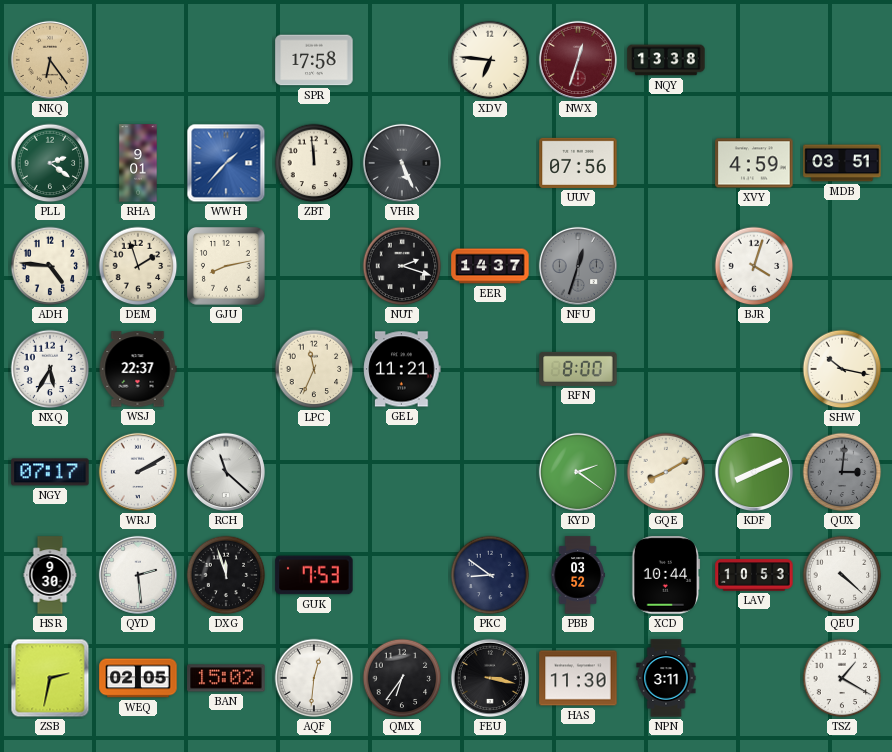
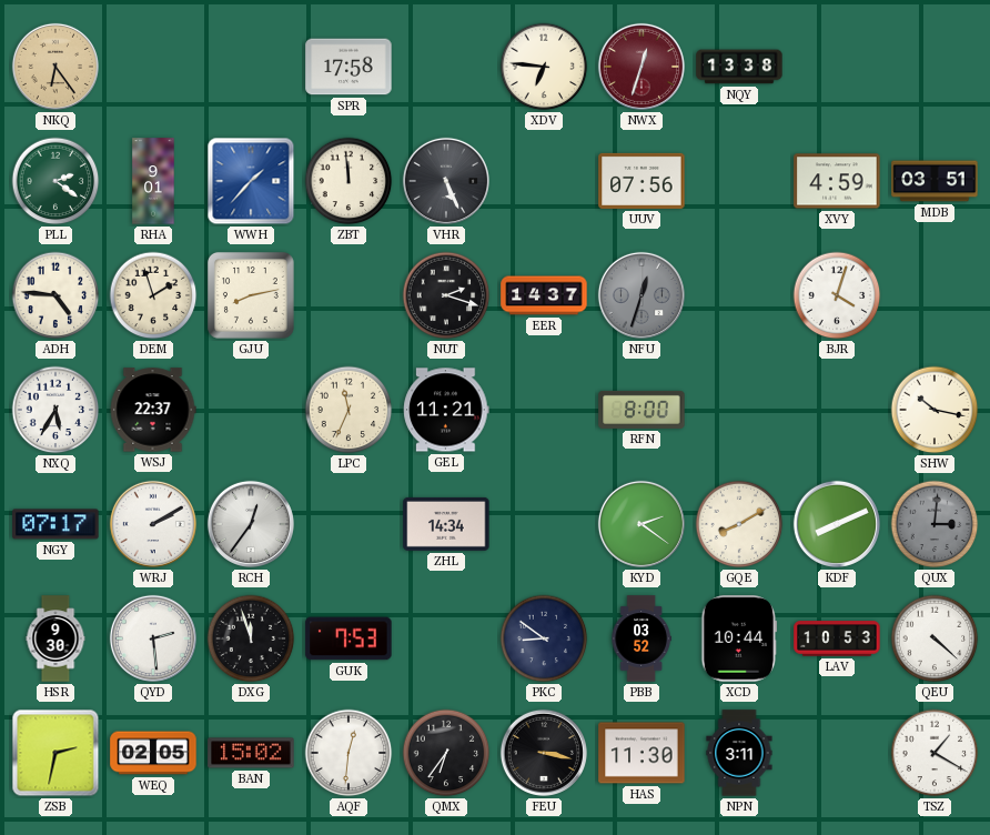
RCH: 11:22 -> 12:36
ZHL: none -> 14:34
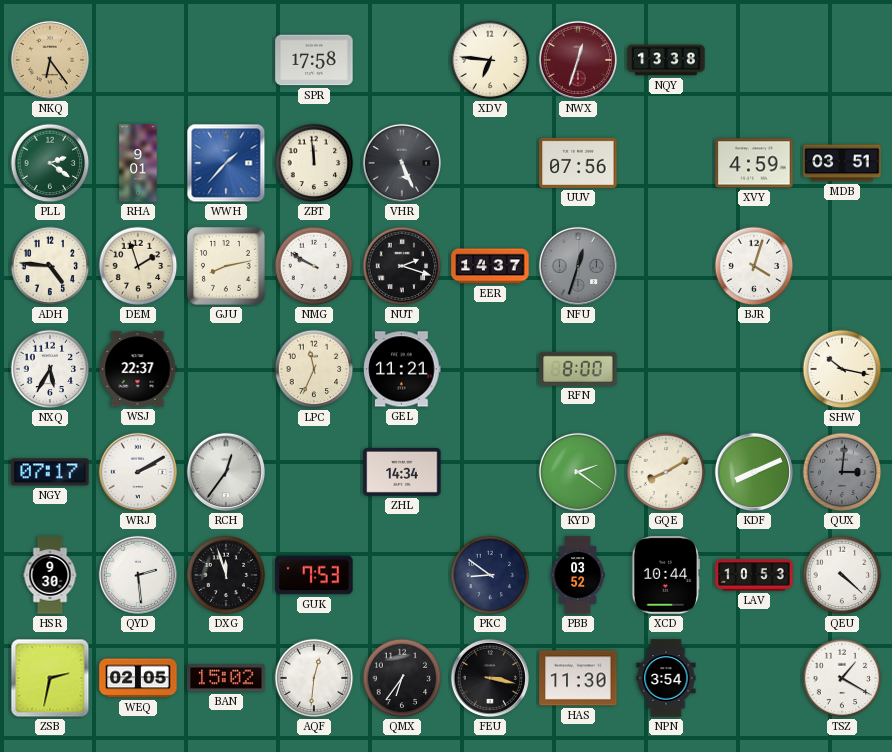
NMG: none -> 9:50
NPN: 3:11 -> 3:54
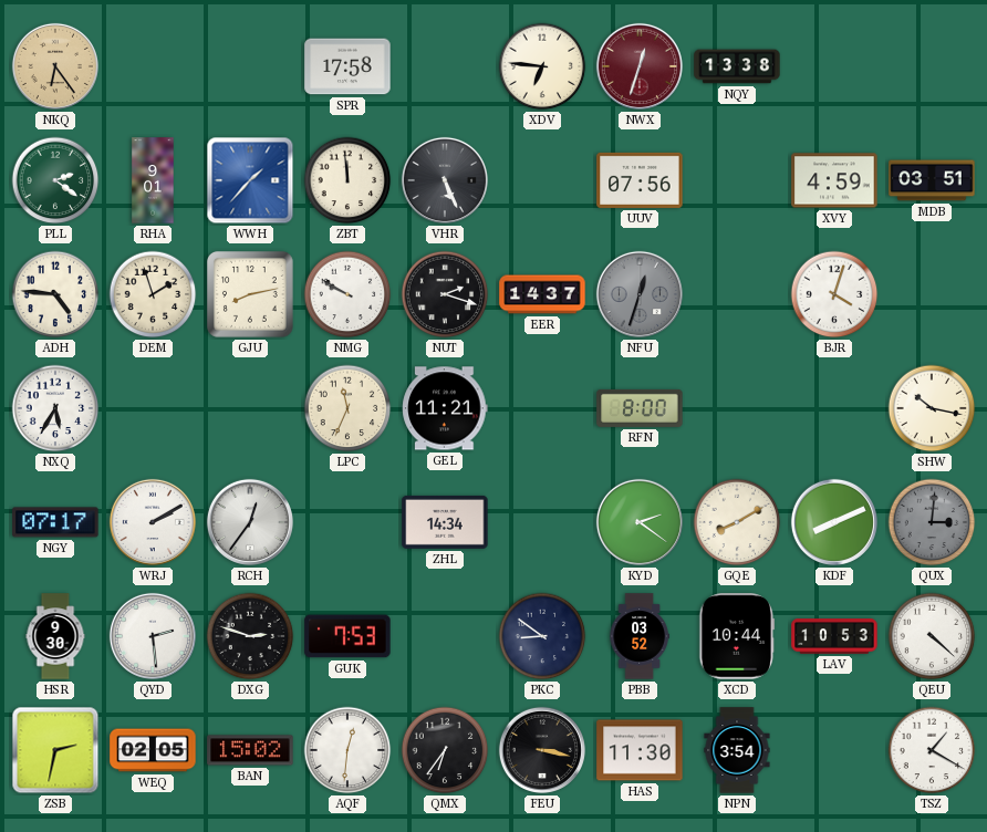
WSJ: 22:37 -> none
DXG: 11:57 -> 2:48
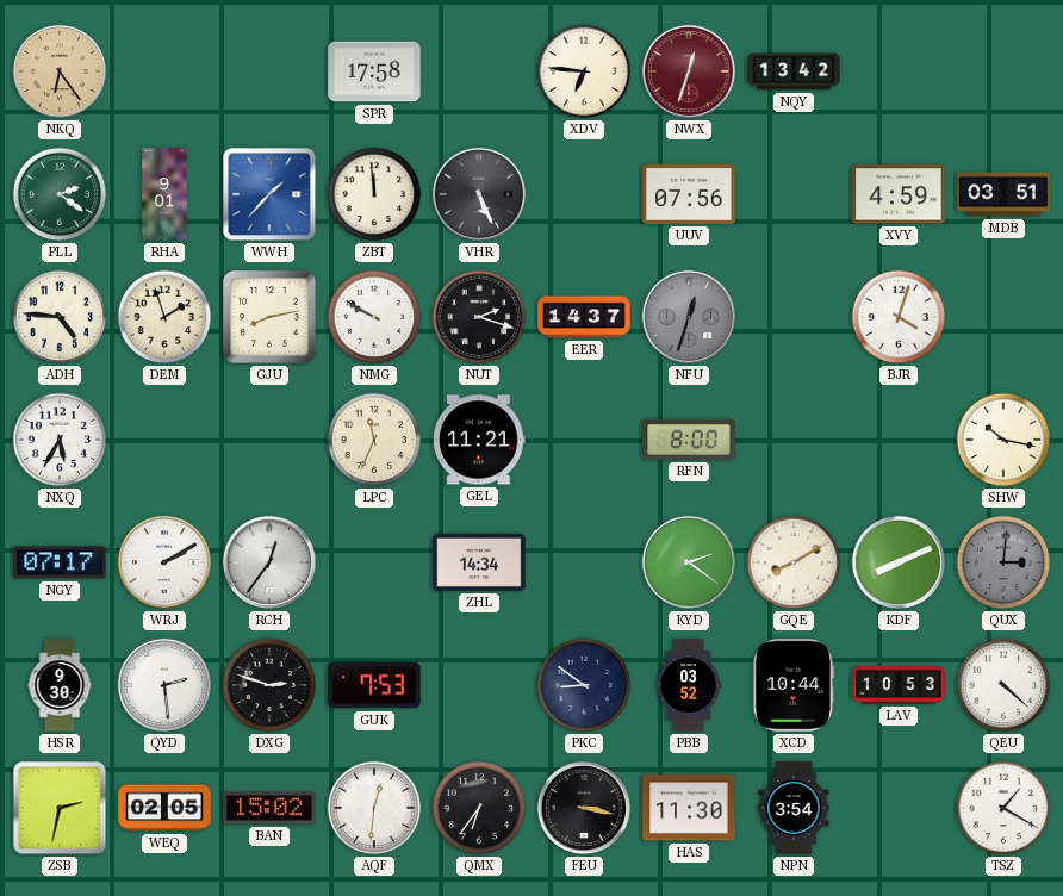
NQY: 13:38 -> 13:42
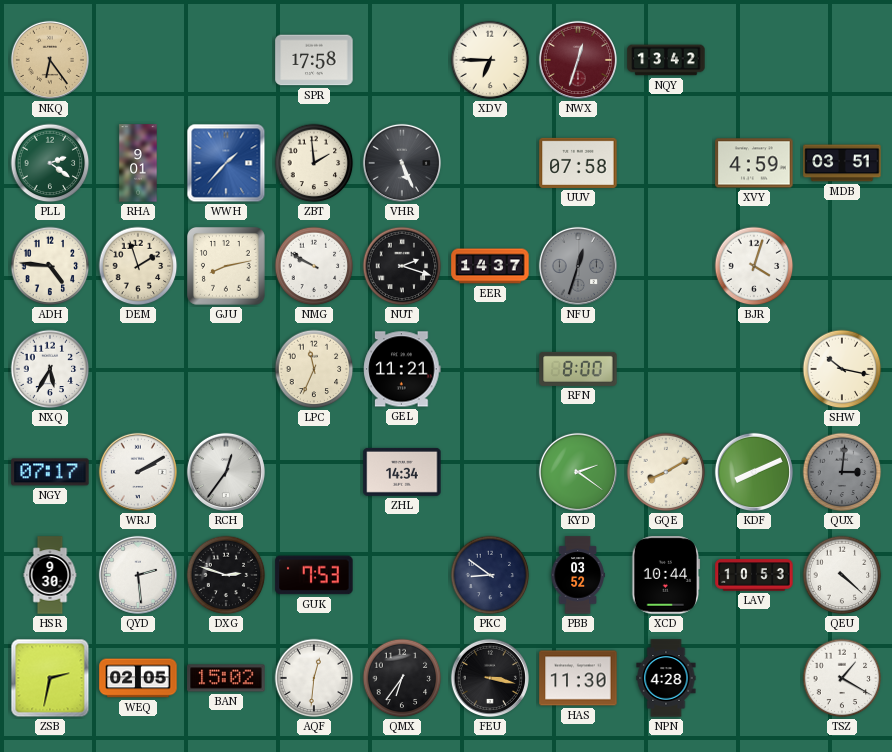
XDV: 6:46 -> 6:45
ZBT: 11:59 -> 1:59
UUV: 07:56 -> 07:58
NPN: 3:54 -> 4:28
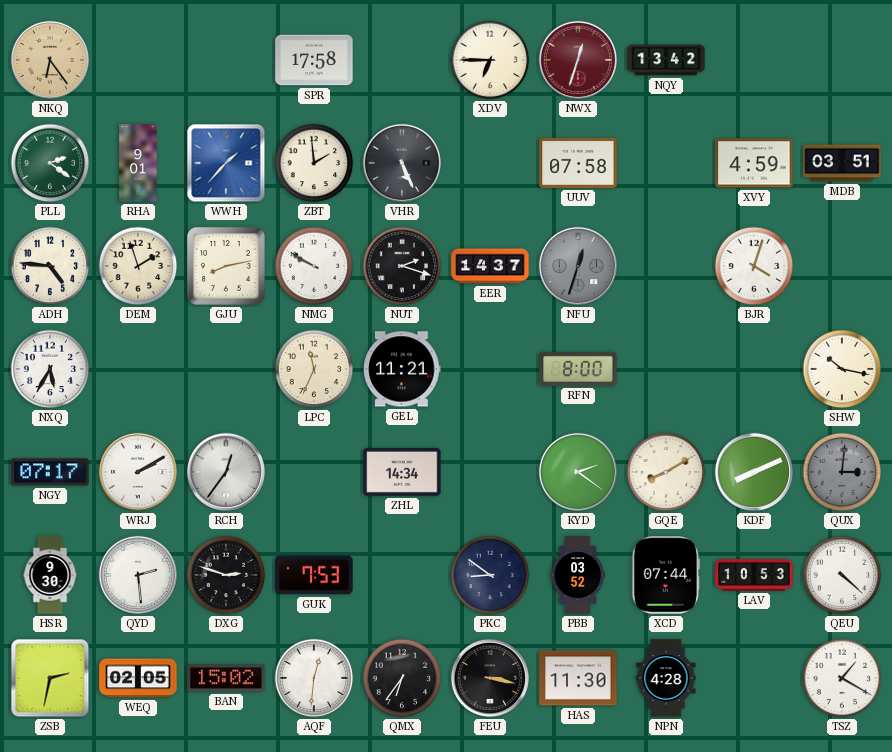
XCD: 10:44 -> 07:44
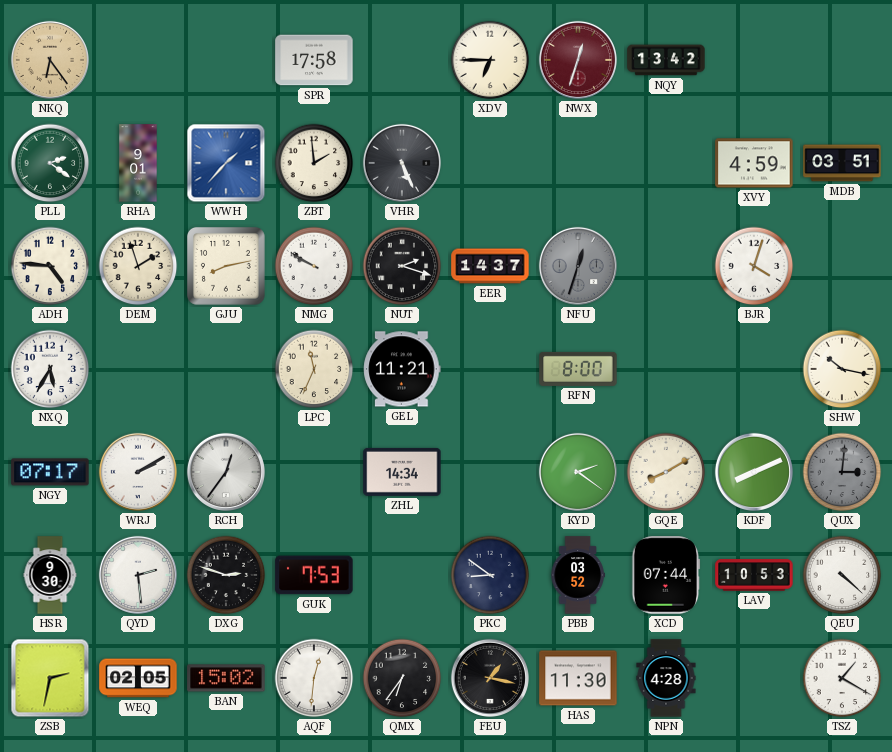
UUV: 07:58 -> none
FEU: 3:17 -> 1:17
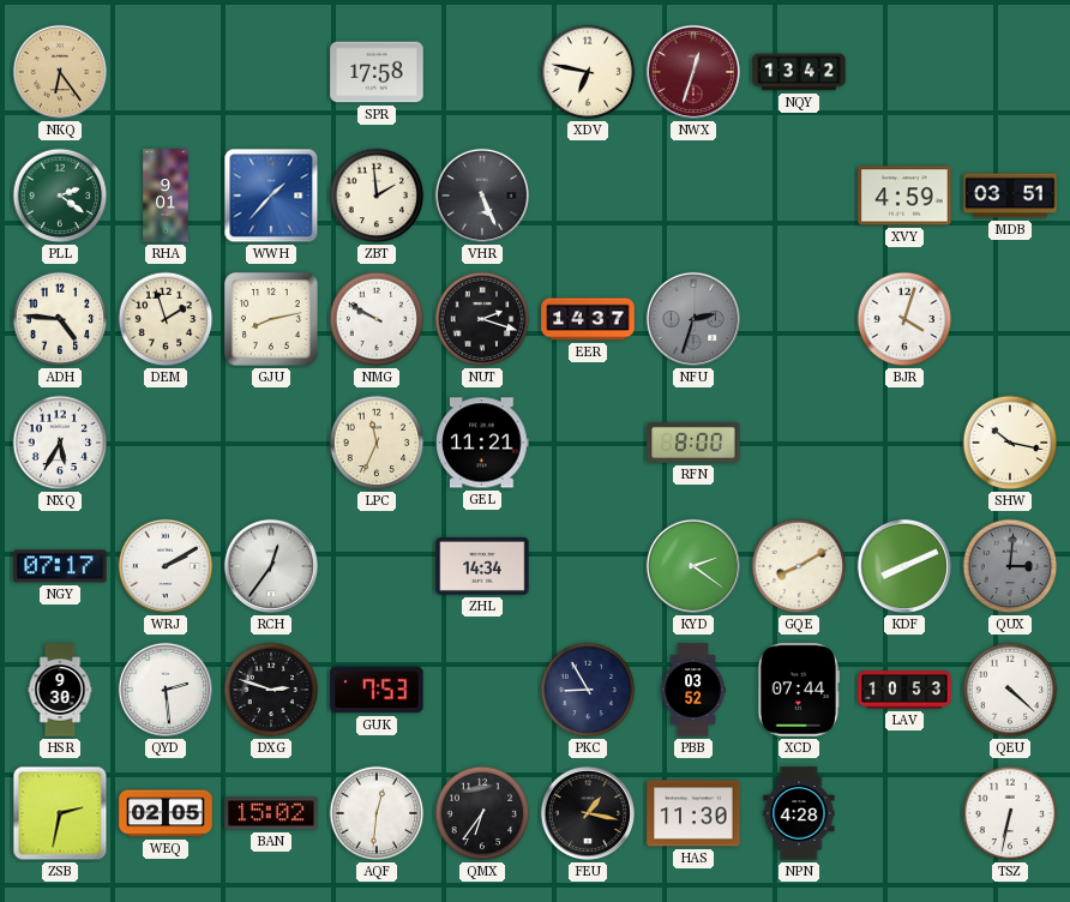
XDV: 6:45 -> 6:47
NFU: 12:33 -> 2:33
PKC: 8:51 -> 8:55
TSZ: 1:20 -> 6:32
